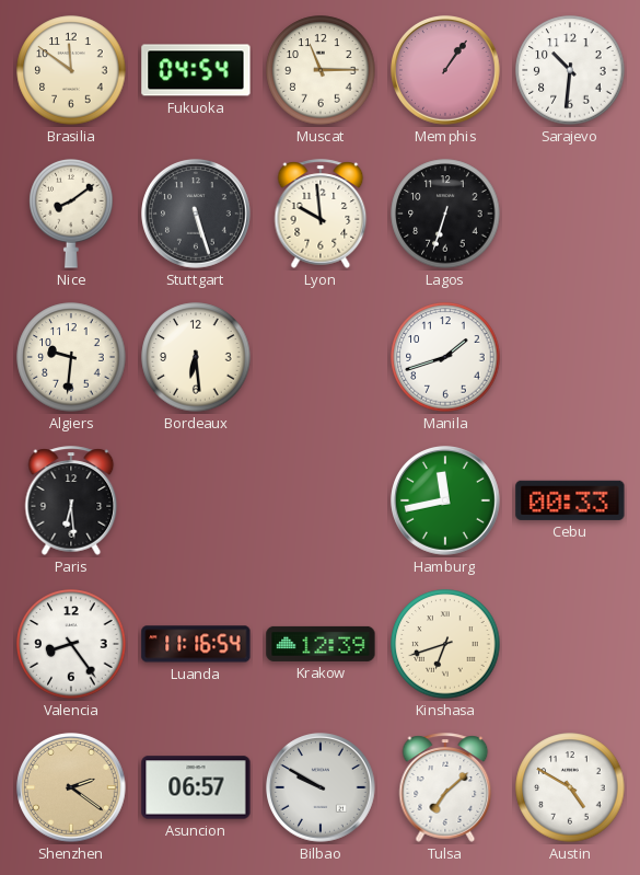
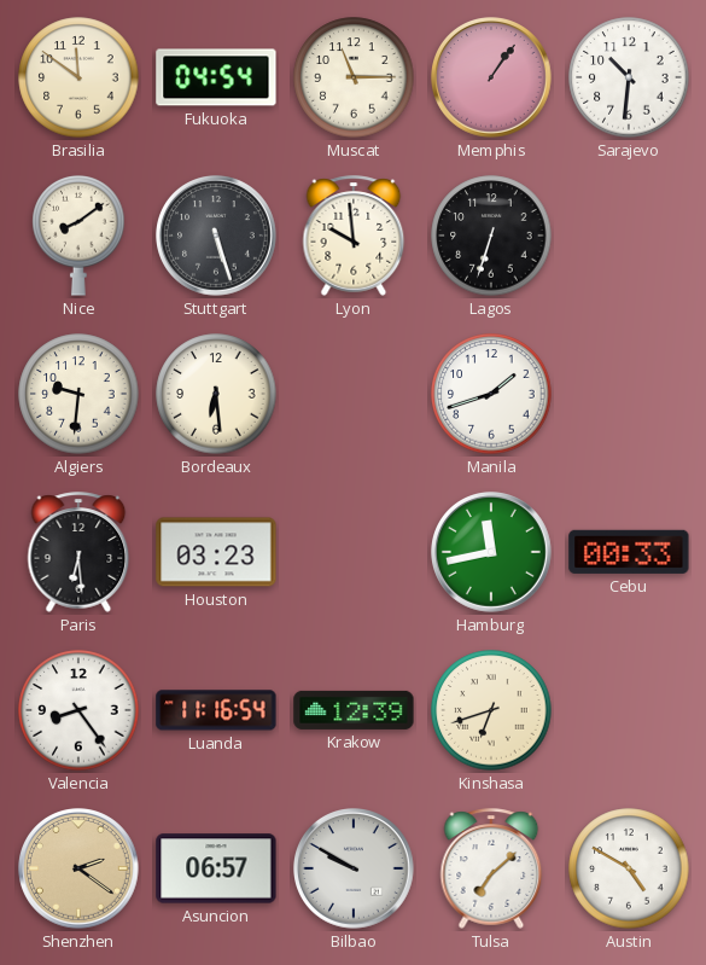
Houston: none -> 03:23
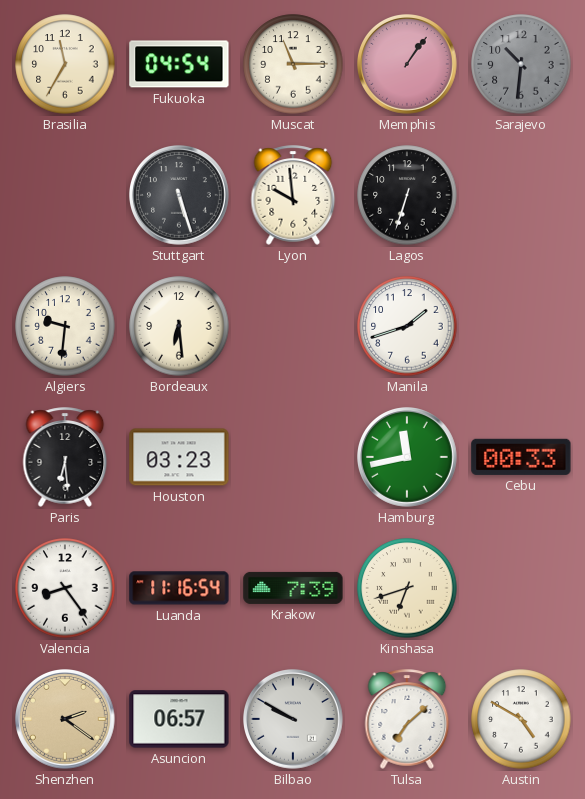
Brasilia: 11:51 -> 11:35
Sarajevo dial: white -> grey
Nice: 8:09 -> none
Krakow: 12:39 -> 7:39
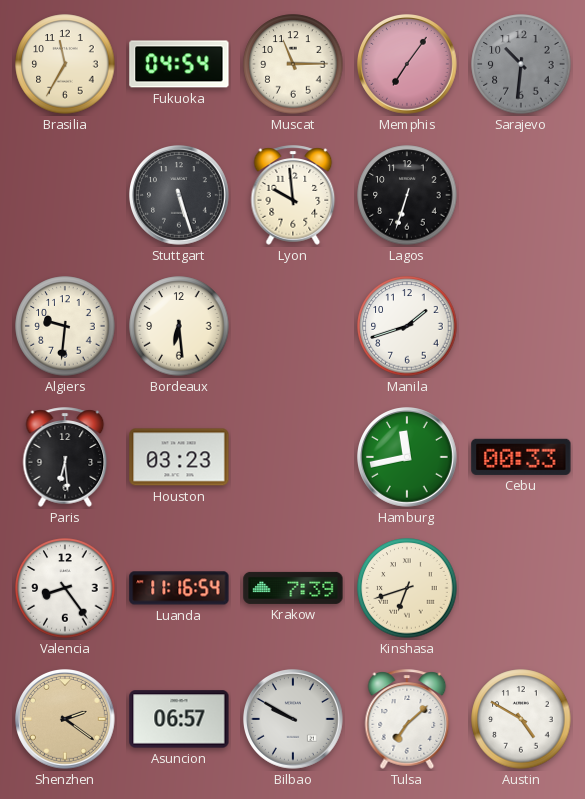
Memphis: 1:06 -> 7:06
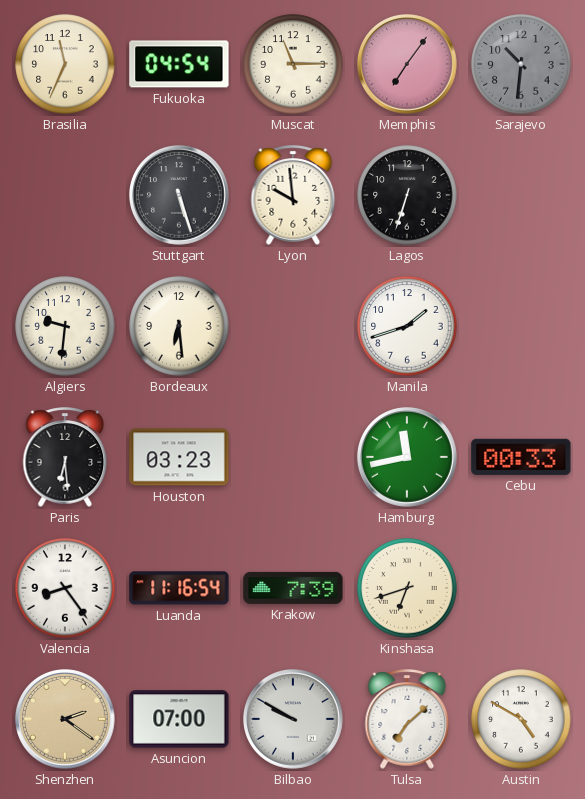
Brasilia: 11:35 -> 11:34
Asuncion: 06:57 -> 07:00
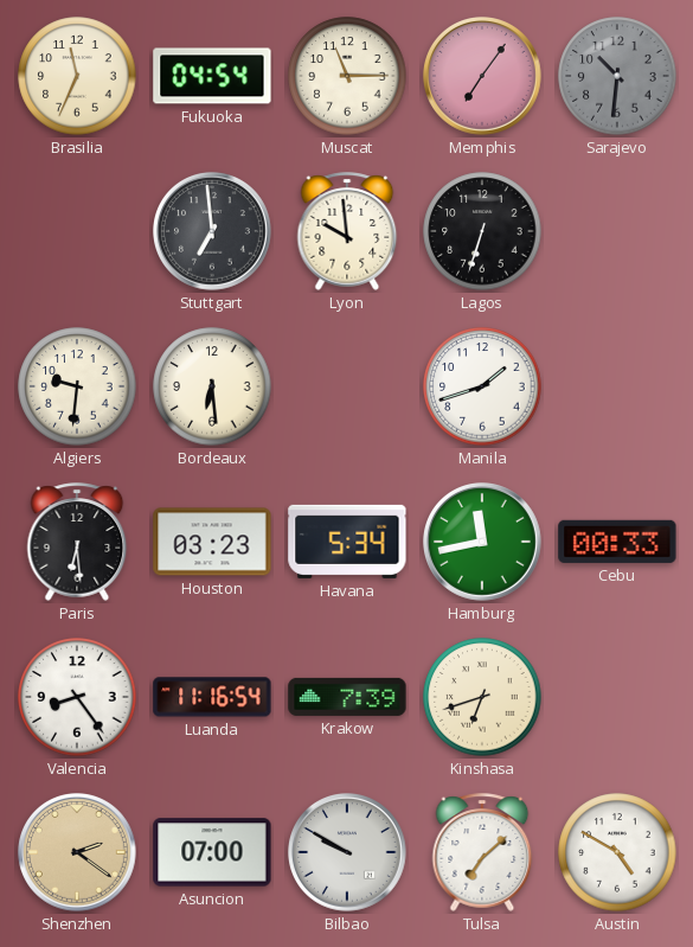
Stuttgart: 5:27 -> 6:59
Havana: none -> 5:34
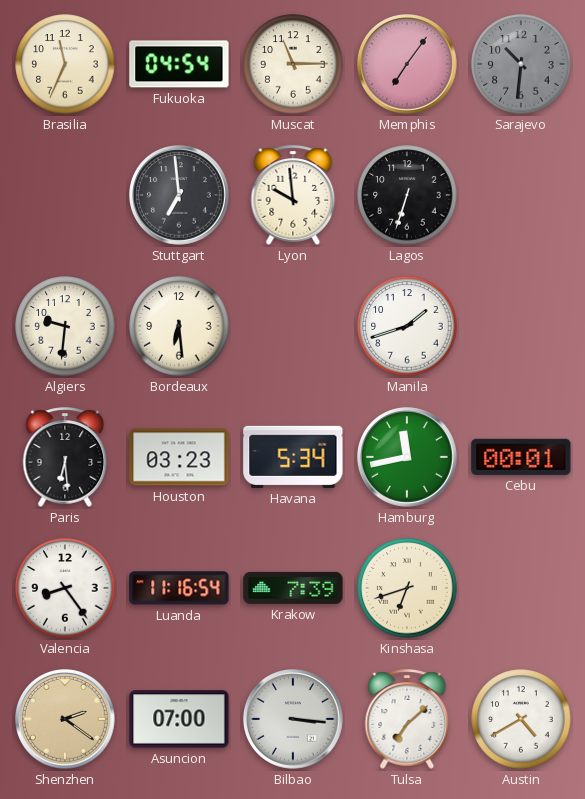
Cebu: 00:33 -> 00:01
Bilbao: 9:50 -> 3:16
Austin: 4:50 -> 4:40
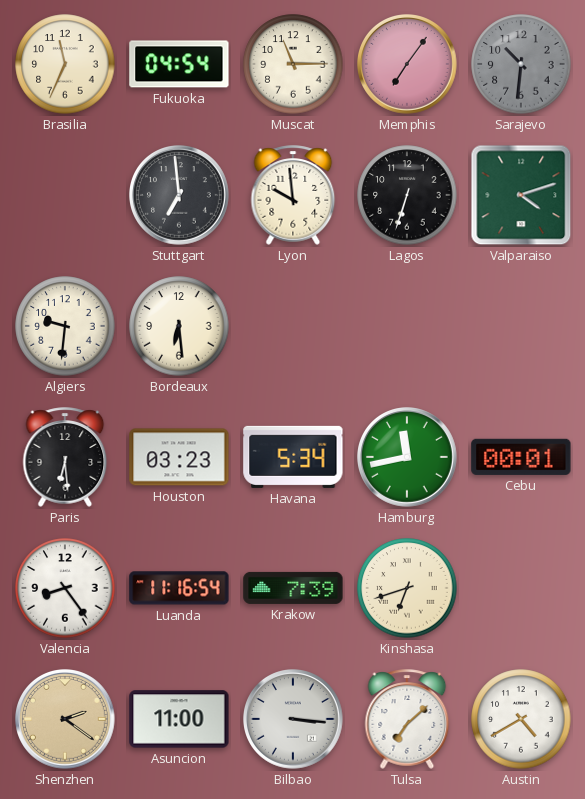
Valparaiso: none -> 4:12
Manila: 1:42 -> none
Asuncion: 07:00 -> 11:00
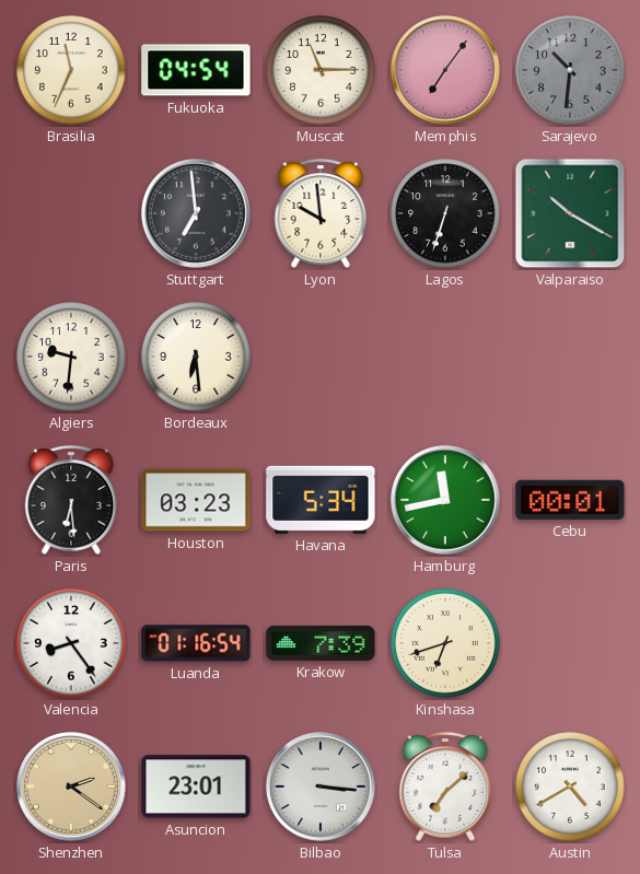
Valparaiso: 4:12 -> 10:20
Luanda: 11:16 -> 01:16
Asuncion: 11:00 -> 23:01
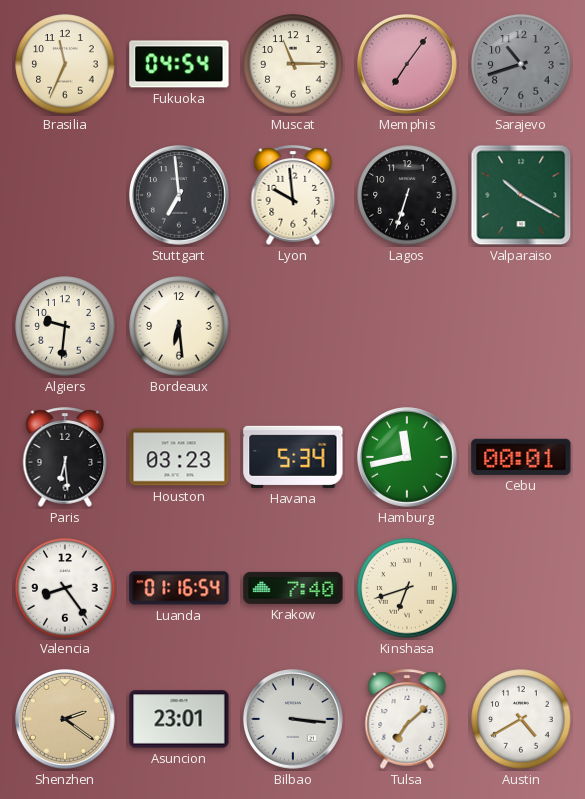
Sarajevo: 10:31 -> 10:42
Krakow: 7:39 -> 7:40
